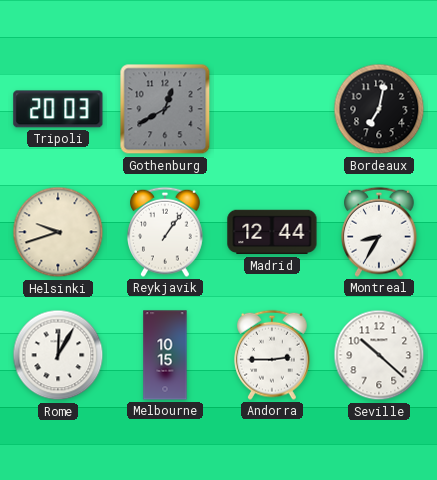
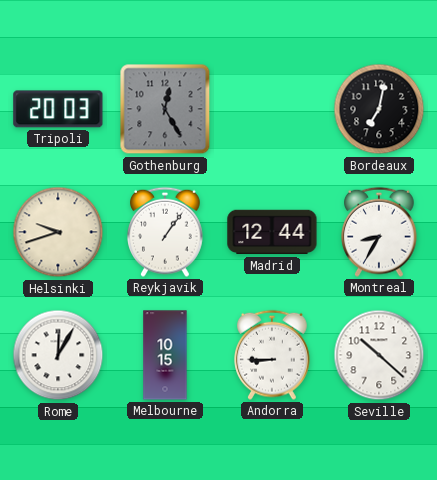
Gothenburg: 12:40 -> 12:25
Andorra: 2:45 -> 8:45
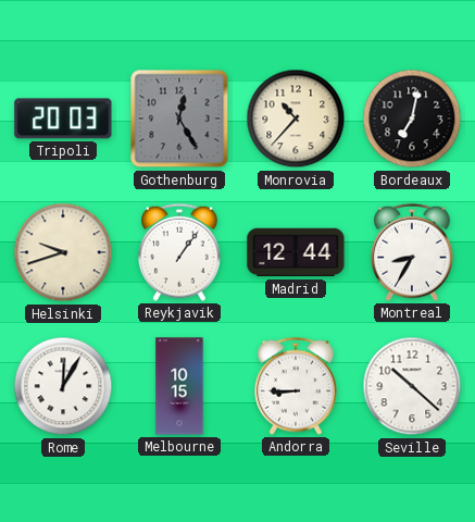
Monrovia: none -> 10:37
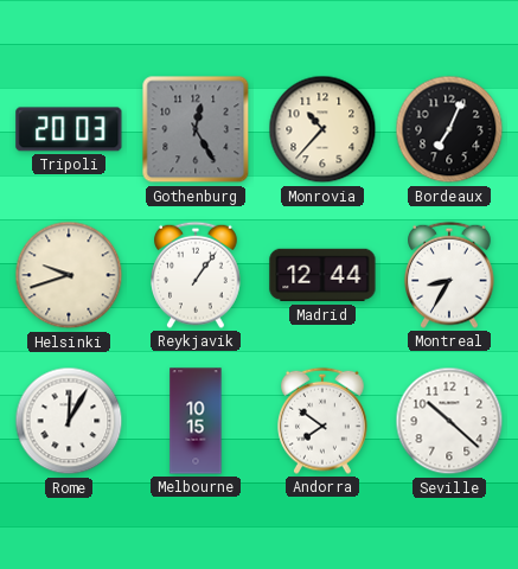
Bordeaux: 7:02 -> 7:04
Andorra: 8:45 -> 7:51
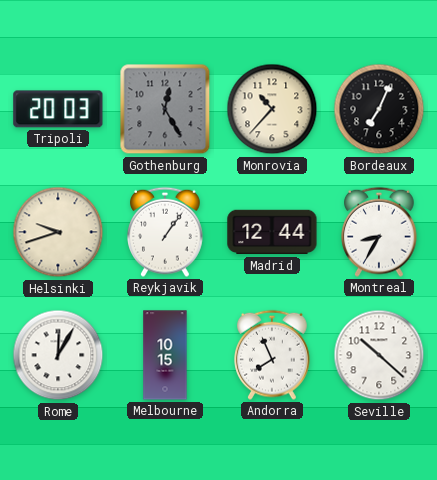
Andorra: 7:51 -> 7:56
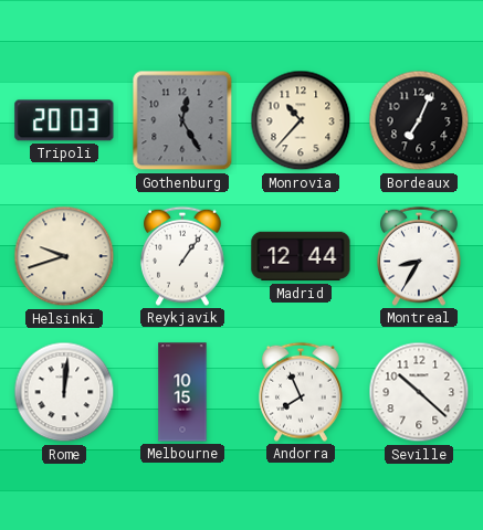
Rome: 12:05 -> 12:01
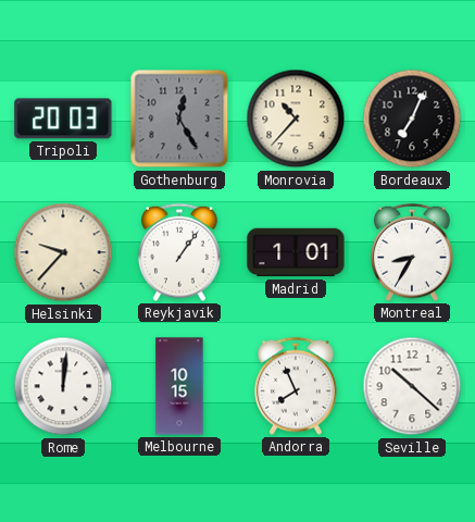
Helsinki: 9:42 -> 9:37
Madrid: 12:44 -> 1:01
